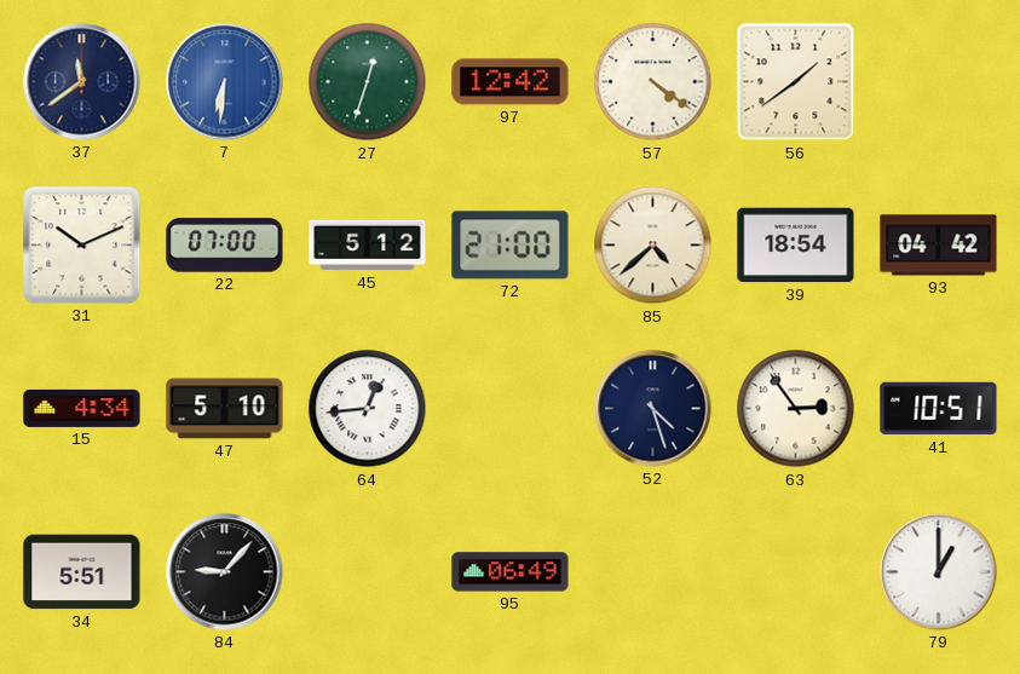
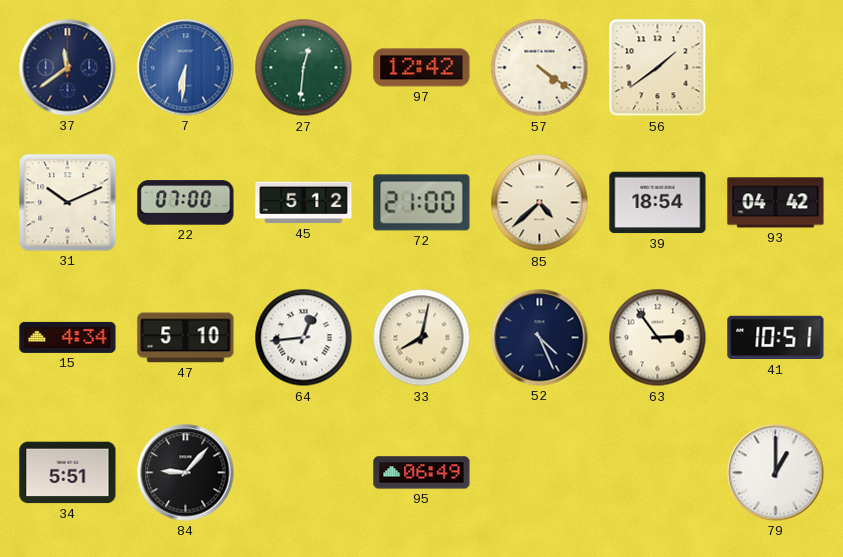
27: 12:33 -> 12:31
33: none -> 8:02
52: 4:27 -> 4:26
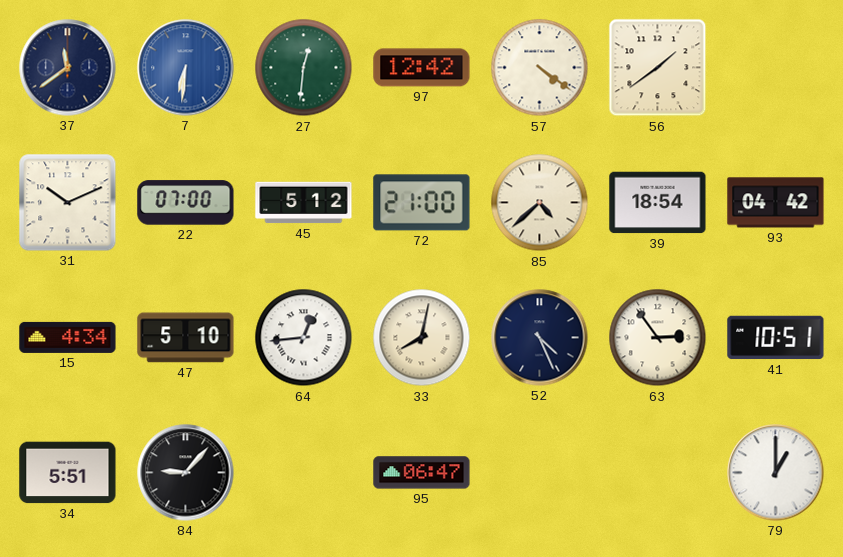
95: 06:49 -> 06:47
